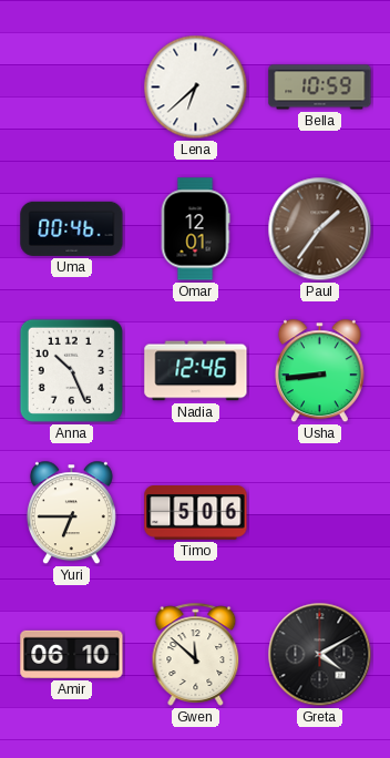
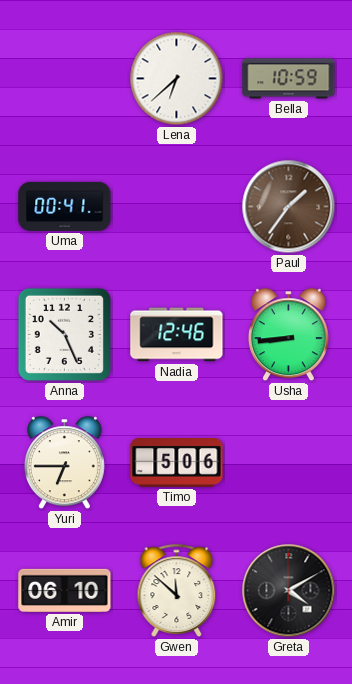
Uma: 00:46 -> 00:41
Omar: 12:01 -> none
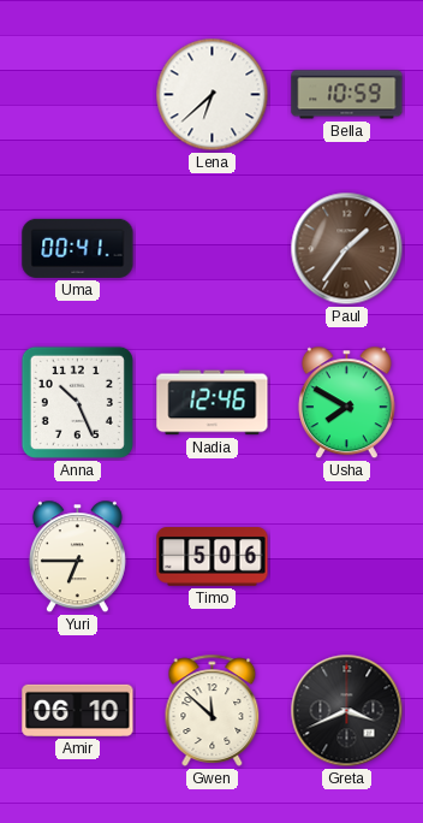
Usha: 8:44 -> 7:50
Greta: 4:10 -> 3:41
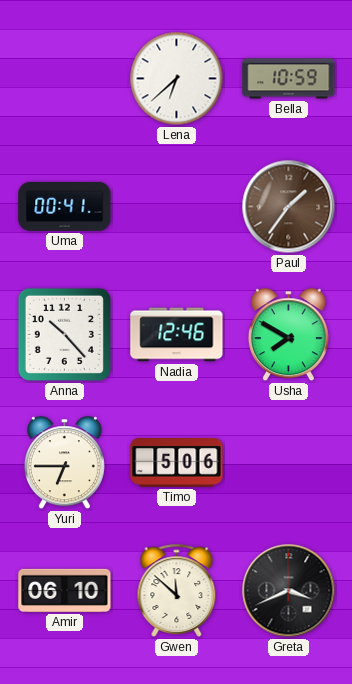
Anna: 10:26 -> 10:23
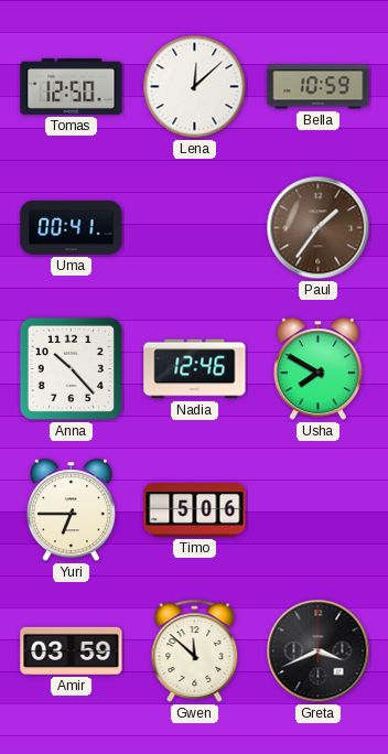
Tomas: none -> 12:50
Lena: 6:38 -> 12:08
Amir: 06:10 -> 03:59
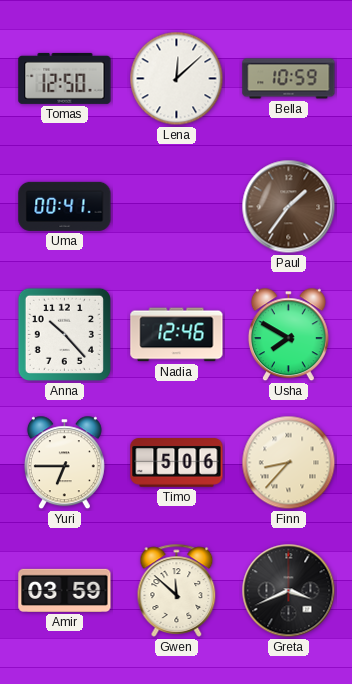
Finn: none -> 8:37
